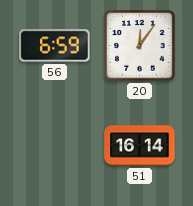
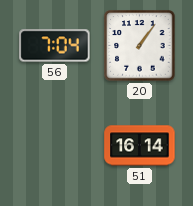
56: 6:59 -> 7:04
20: 12:06 -> 1:06
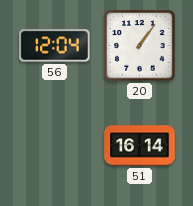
56: 7:04 -> 12:04
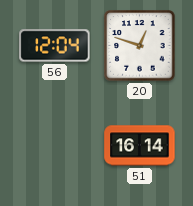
20: 1:06 -> 12:48
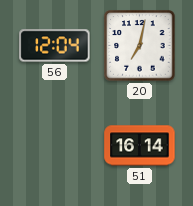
20: 12:48 -> 7:02
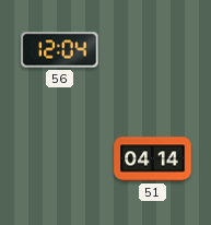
20: 7:02 -> none
51: 16:14 -> 04:14
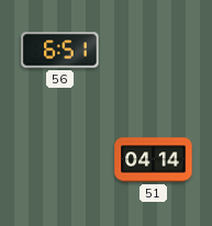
56: 12:04 -> 6:51
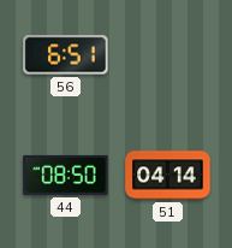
44: none -> 08:50
